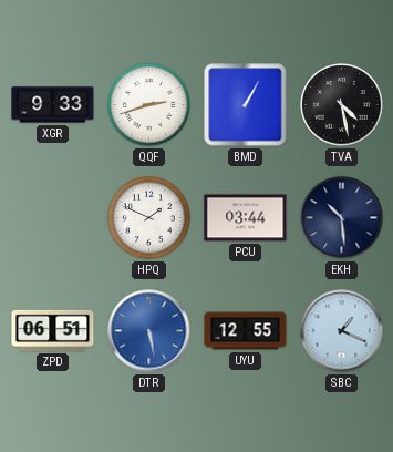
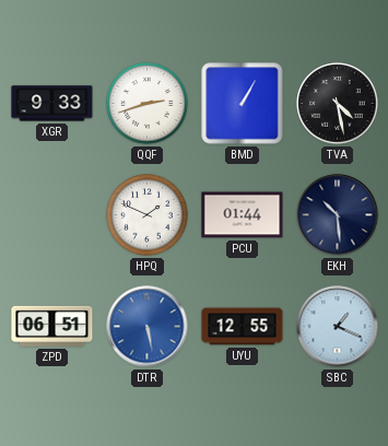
PCU: 03:44 -> 01:44
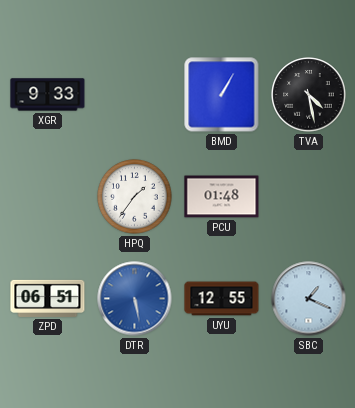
QQF: 2:42 -> none
HPQ: 1:49 -> 1:36
PCU: 01:44 -> 01:48
EKH: 10:29 -> none
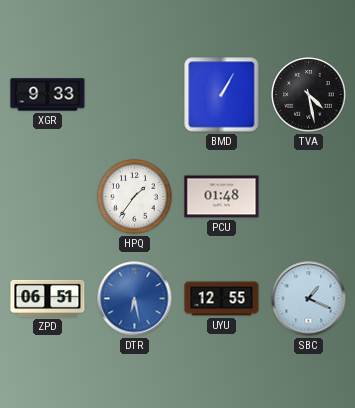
DTR: 5:28 -> 6:28
